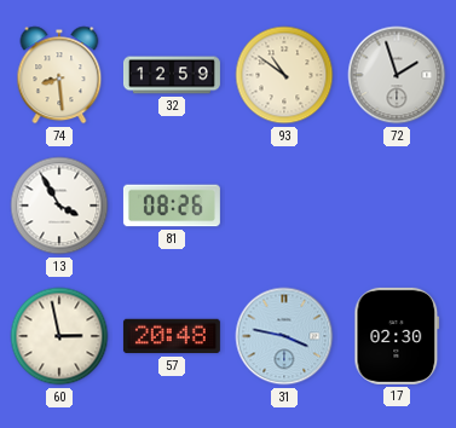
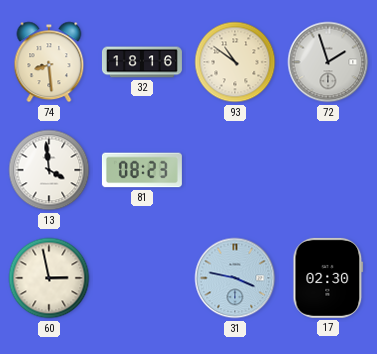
32: 12:59 -> 18:16
13: 3:55 -> 3:59
81: 08:26 -> 08:23
57: 20:48 -> none
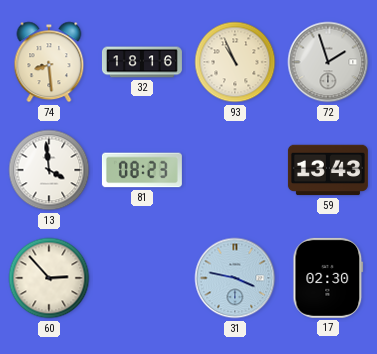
93: 10:51 -> 10:56
59: none -> 13:43
60: 2:58 -> 2:53
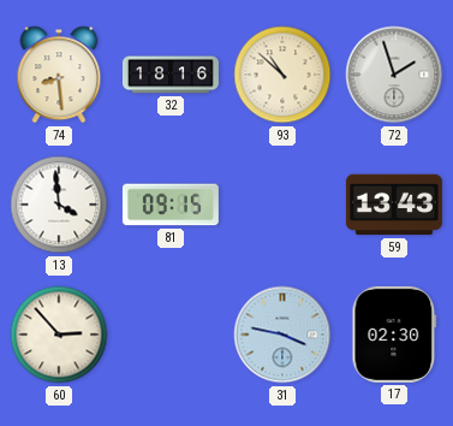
93: 10:56 -> 10:52
81: 08:23 -> 09:15
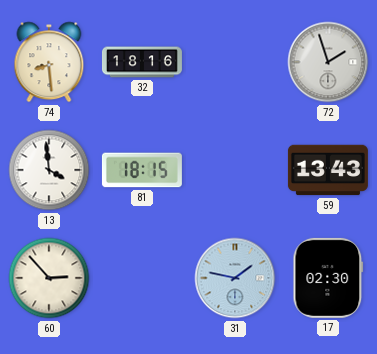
93: 10:52 -> none
81: 09:15 -> 18:15
31: 3:47 -> 1:47
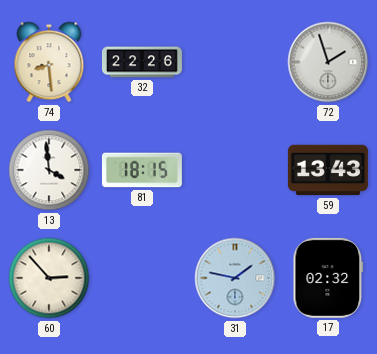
32: 18:16 -> 22:26
17: 02:30 -> 02:32
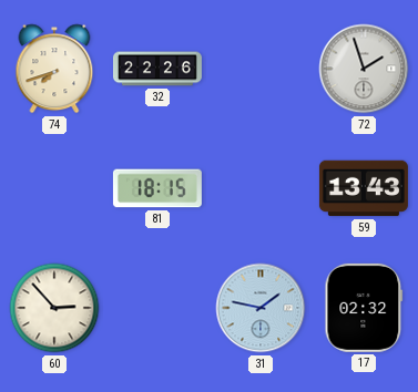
74: 8:29 -> 7:42
13: 3:59 -> none
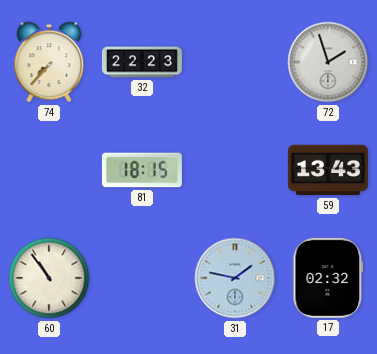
74: 7:42 -> 7:37
32: 22:26 -> 22:23
60: 2:53 -> 10:54
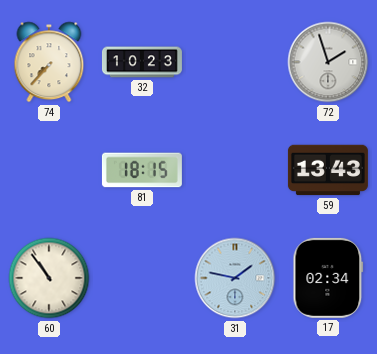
32: 22:23 -> 10:23
17: 02:32 -> 02:34
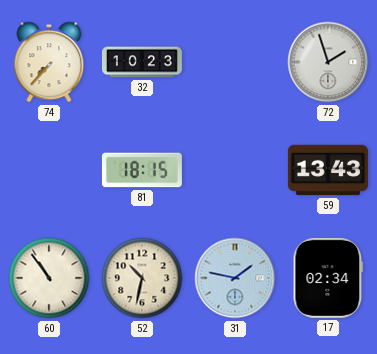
52: none -> 10:32
